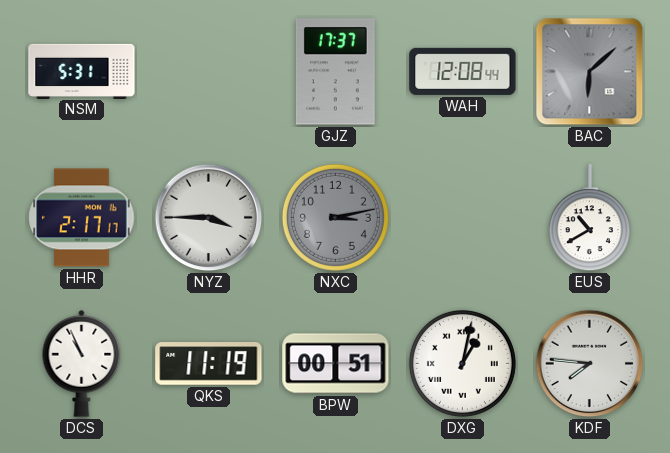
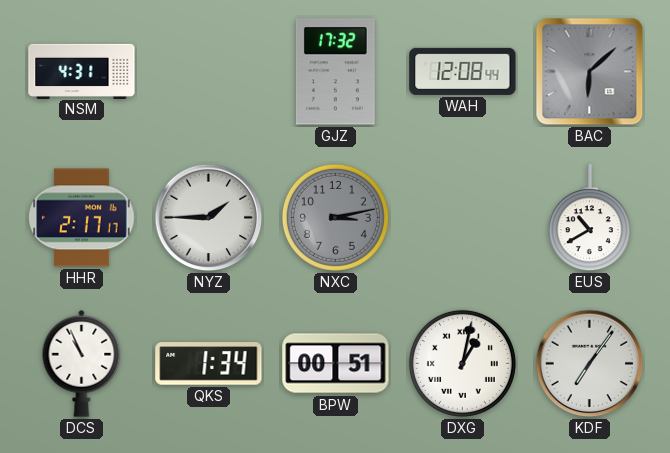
NSM: 5:31 -> 4:31
GJZ: 17:37 -> 17:32
NYZ: 3:45 -> 1:45
QKS: 11:19 -> 1:34
KDF: 7:46 -> 7:06
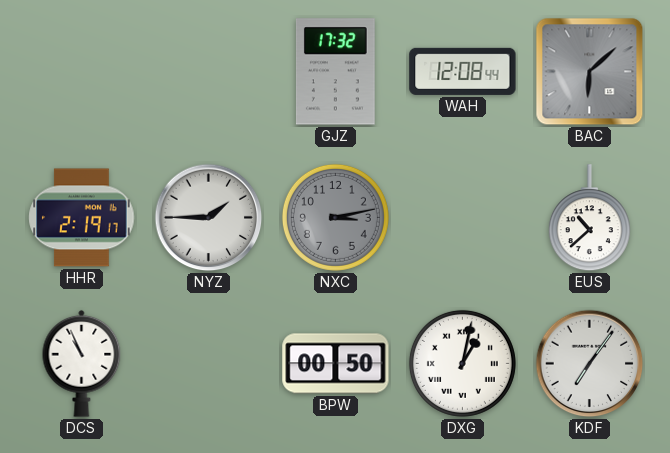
NSM: 4:31 -> none
HHR: 2:17 -> 2:19
EUS: 10:40 -> 10:38
QKS: 1:34 -> none
BPW: 00:51 -> 00:50
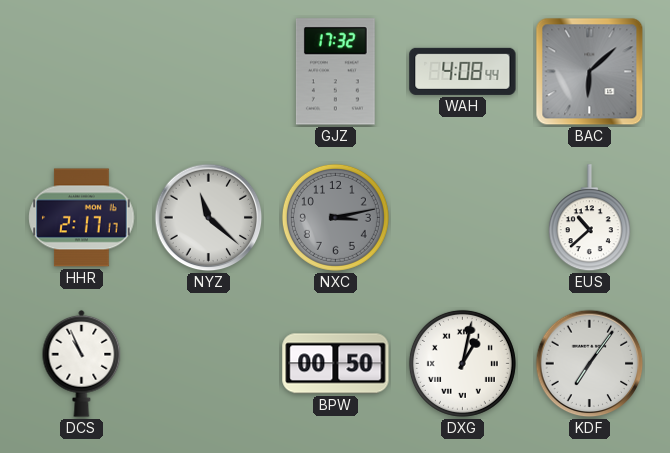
WAH: 12:08 -> 4:08
HHR: 2:19 -> 2:17
NYZ: 1:45 -> 11:22
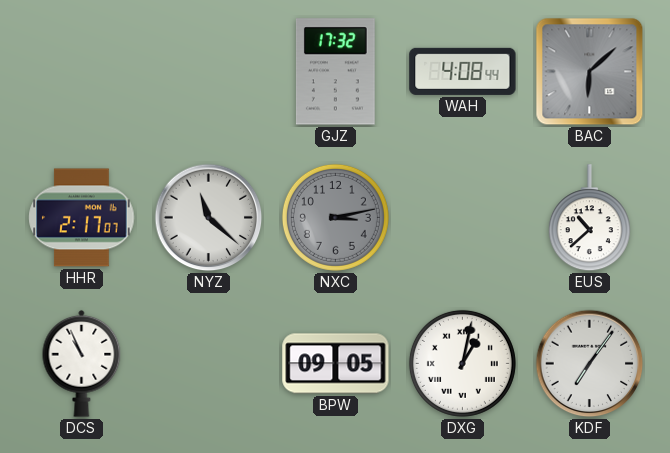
HHR: 2:17:17 -> 2:17:07
BPW: 00:50 -> 09:05
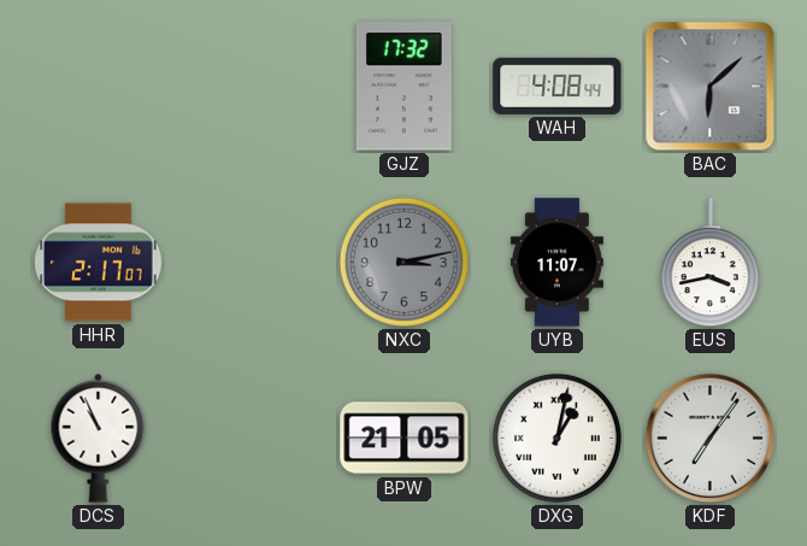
NYZ: 11:22 -> none
UYB: none -> 11:07
EUS: 10:38 -> 3:43
BPW: 09:05 -> 21:05
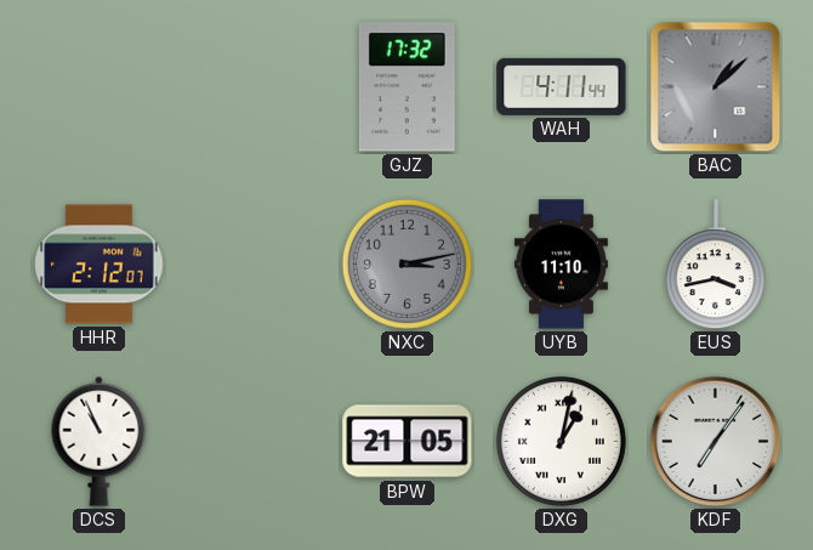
WAH: 4:08 -> 4:11
BAC: 6:08 -> 1:08
HHR: 2:17 -> 2:12
UYB: 11:07 -> 11:10
